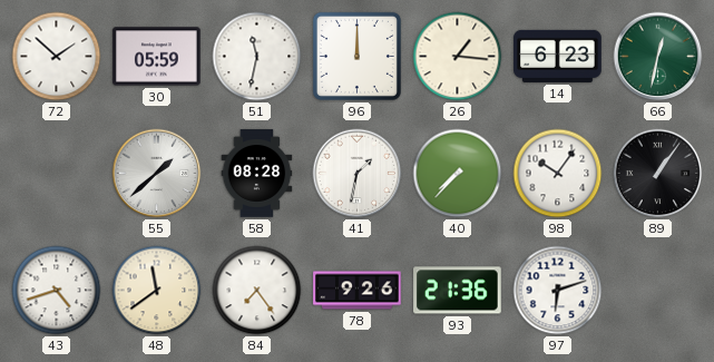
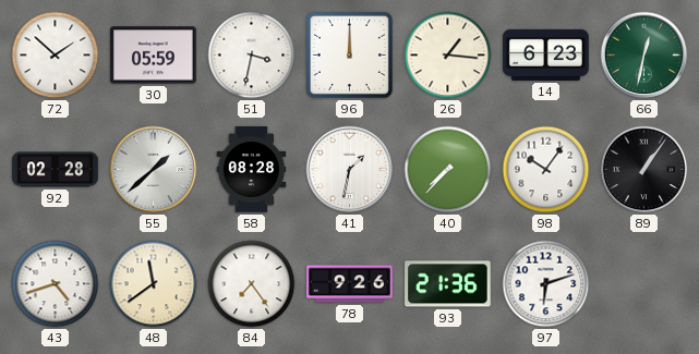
51: 11:32 -> 3:32
92: none -> 02:28
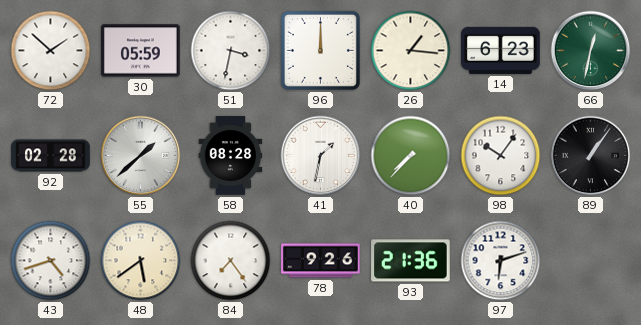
48: 11:39 -> 5:39
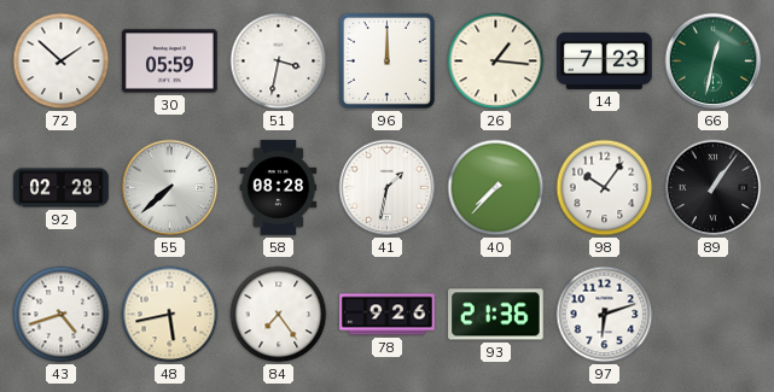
14: 6:23 -> 7:23
55: 1:38 -> 7:38
48: 5:39 -> 5:43
